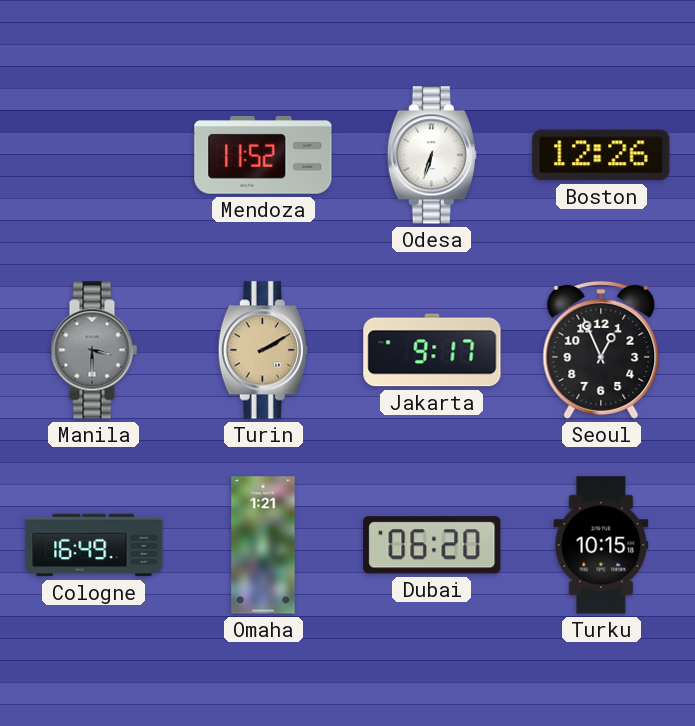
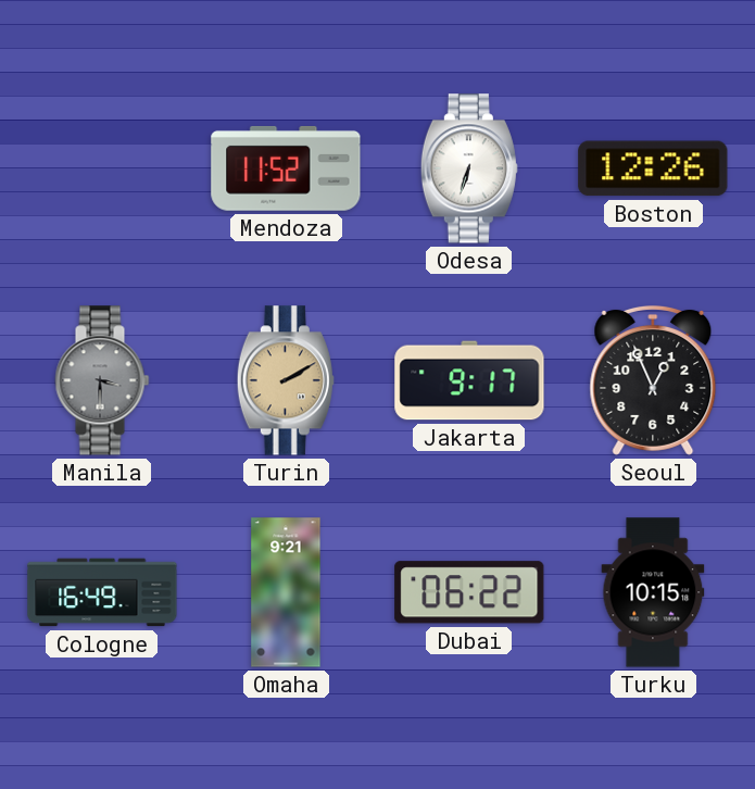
Omaha: 1:21 -> 9:21
Dubai: 06:20 -> 06:22
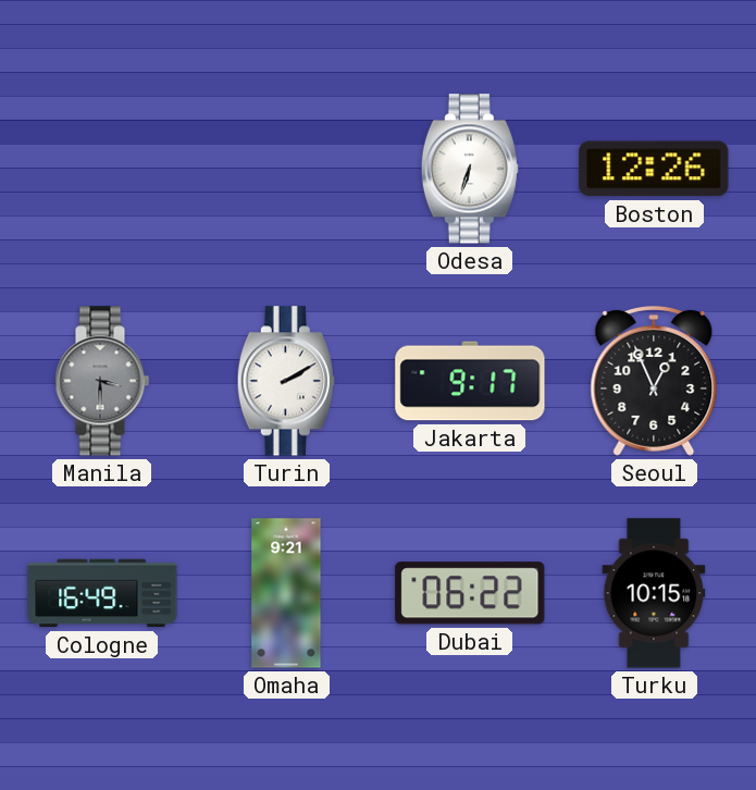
Mendoza: 11:52 -> none
Turin dial: champagne -> white
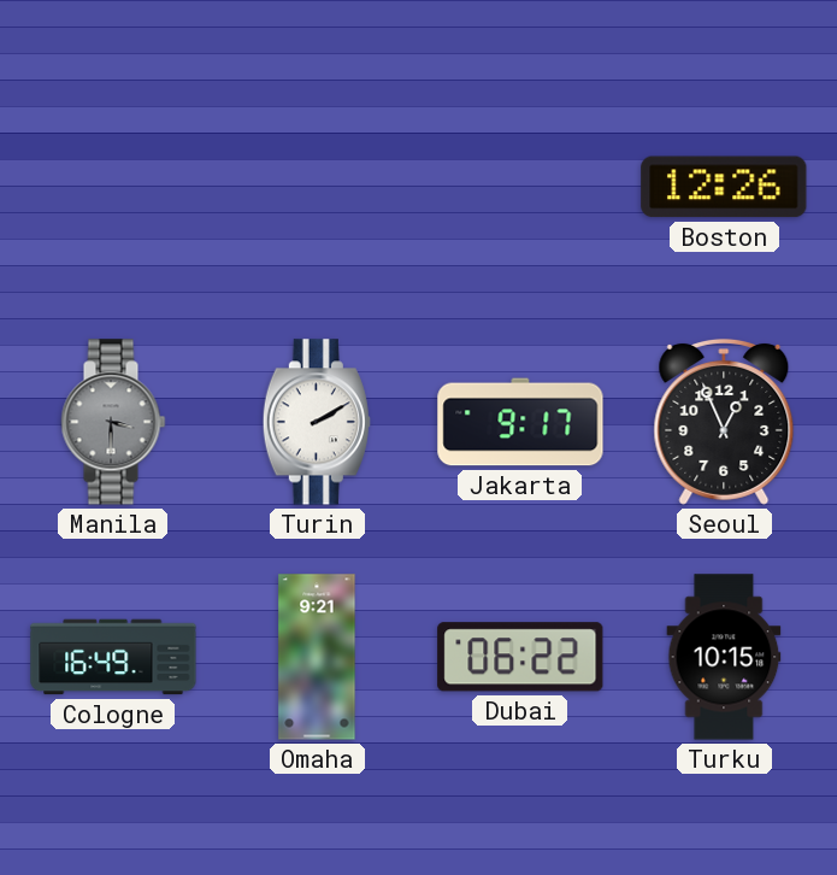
Odesa: 6:33 -> none
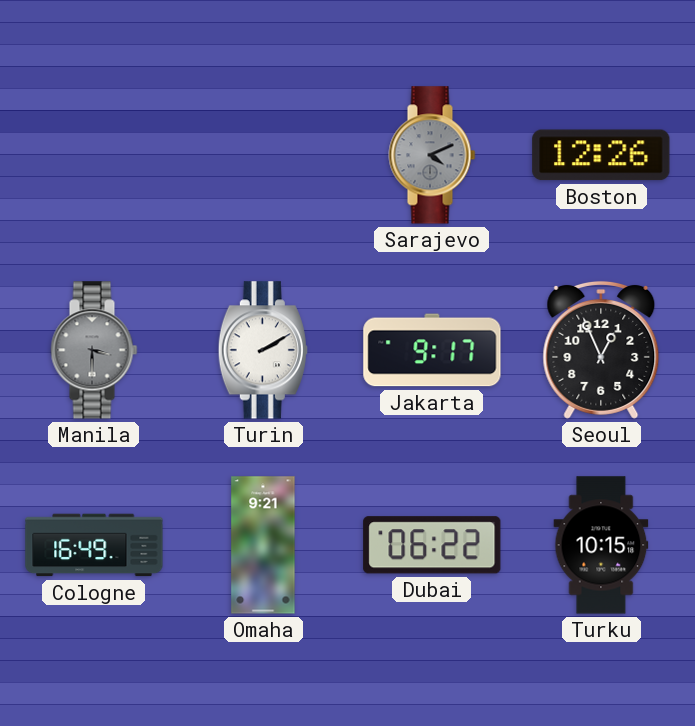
Sarajevo: none -> 4:11
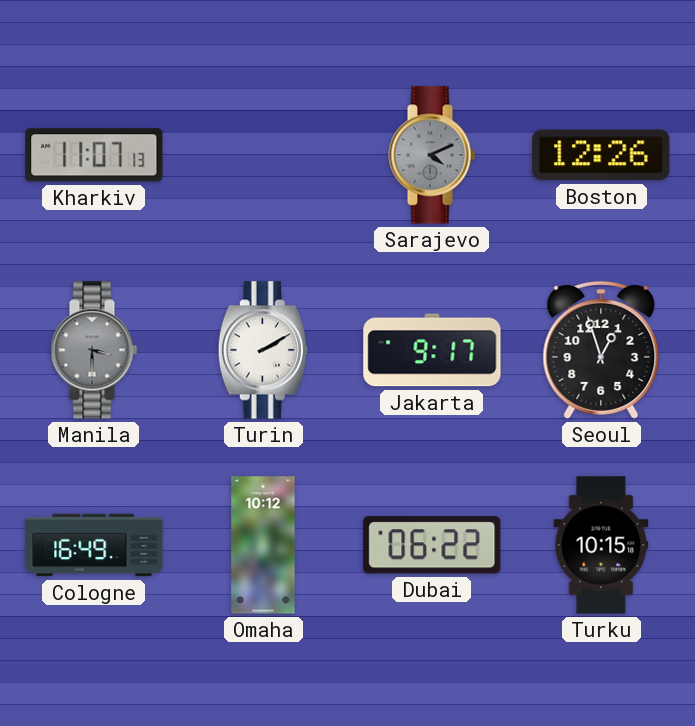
Kharkiv: none -> 11:07
Seoul: 12:56 -> 12:57
Omaha: 9:21 -> 10:12
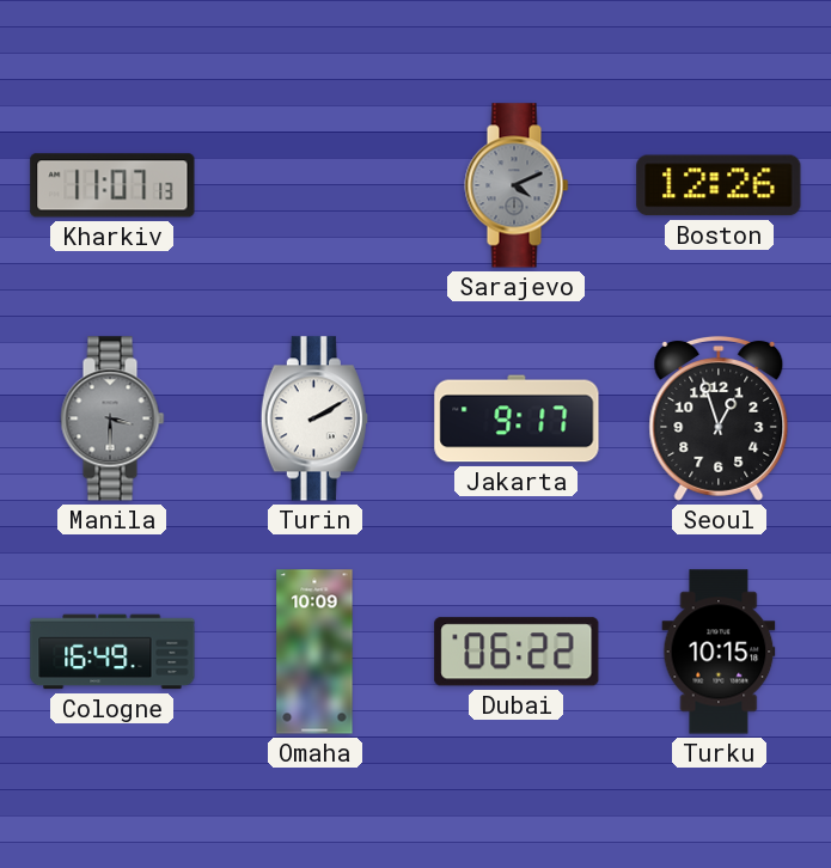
Omaha: 10:12 -> 10:09
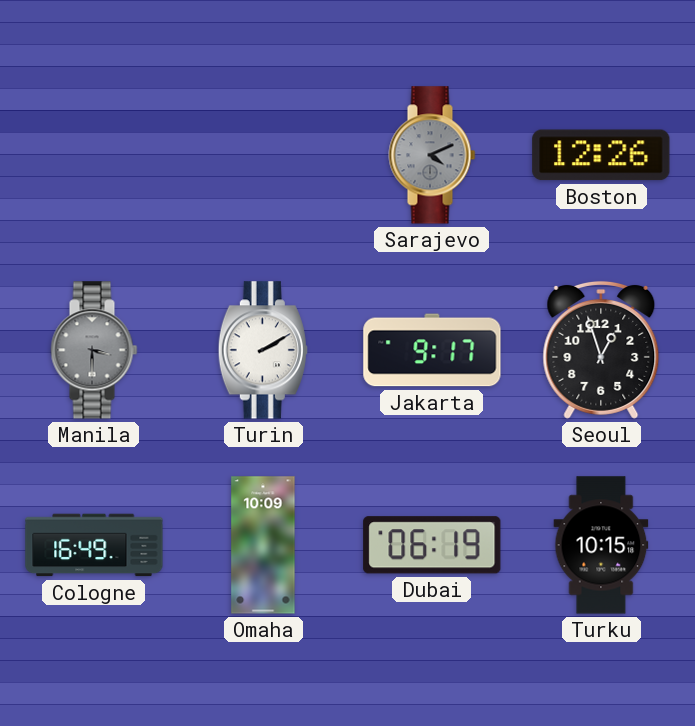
Kharkiv: 11:07 -> none
Dubai: 06:22 -> 06:19
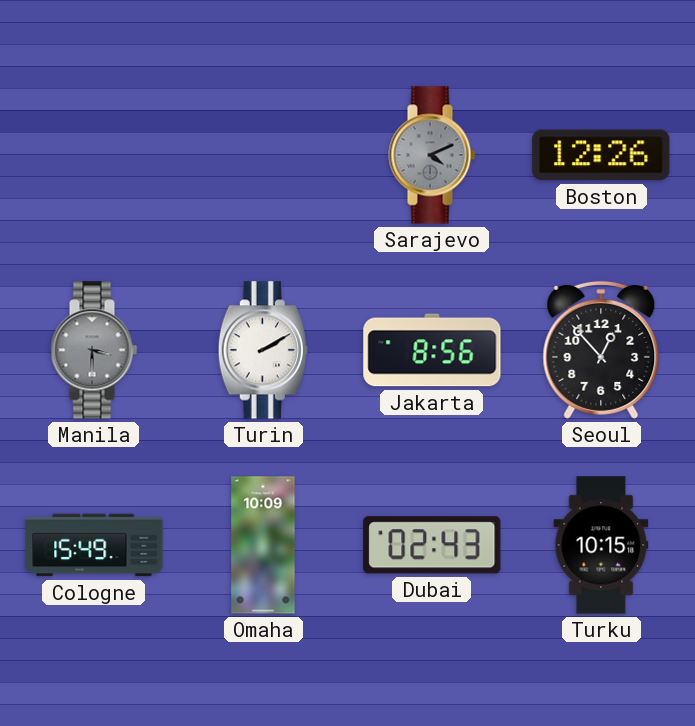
Jakarta: 9:17 -> 8:56
Seoul: 12:57 -> 12:53
Cologne: 16:49 -> 15:49
Dubai: 06:19 -> 02:43
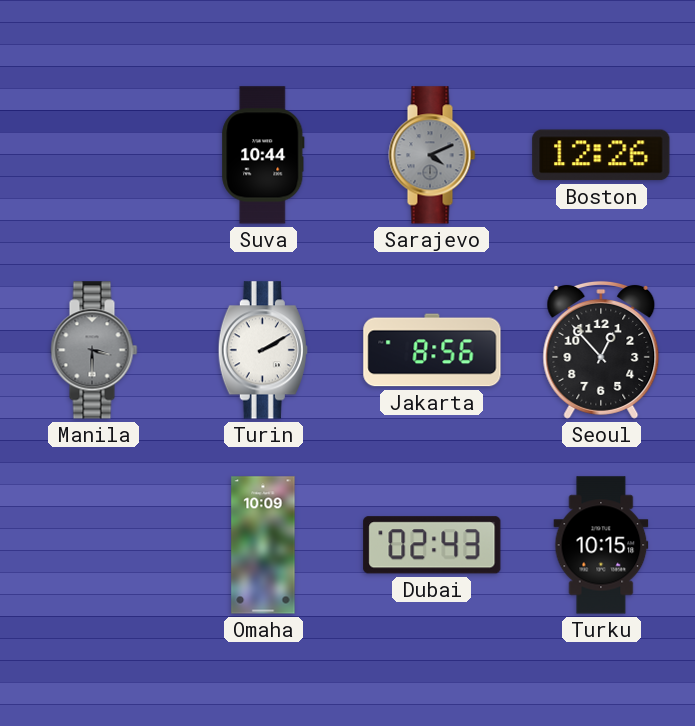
Suva: none -> 10:44
Cologne: 15:49 -> none
